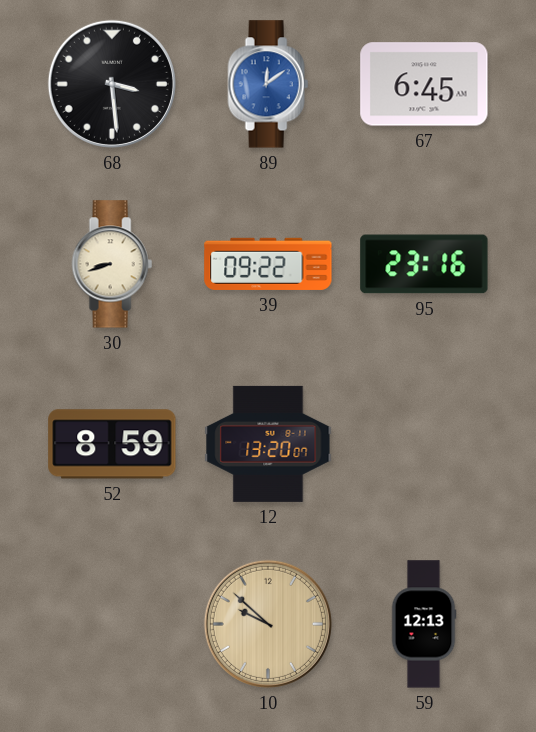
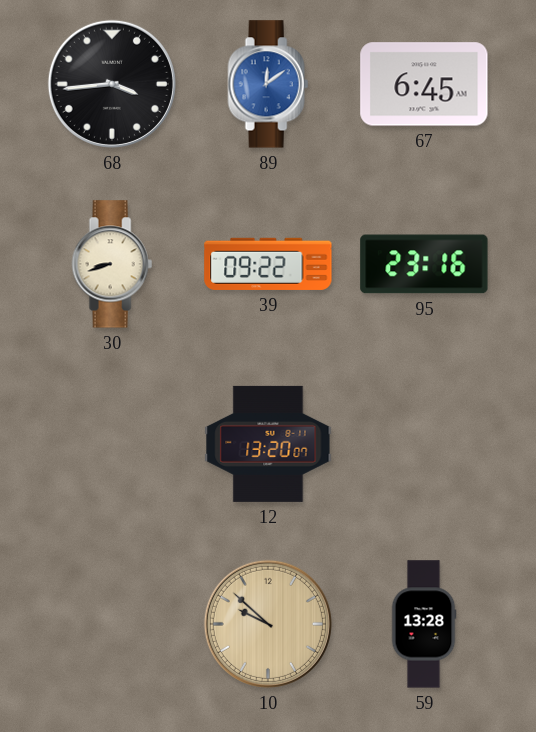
68: 3:29 -> 3:44
52: 8:59 -> none
59: 12:13 -> 13:28
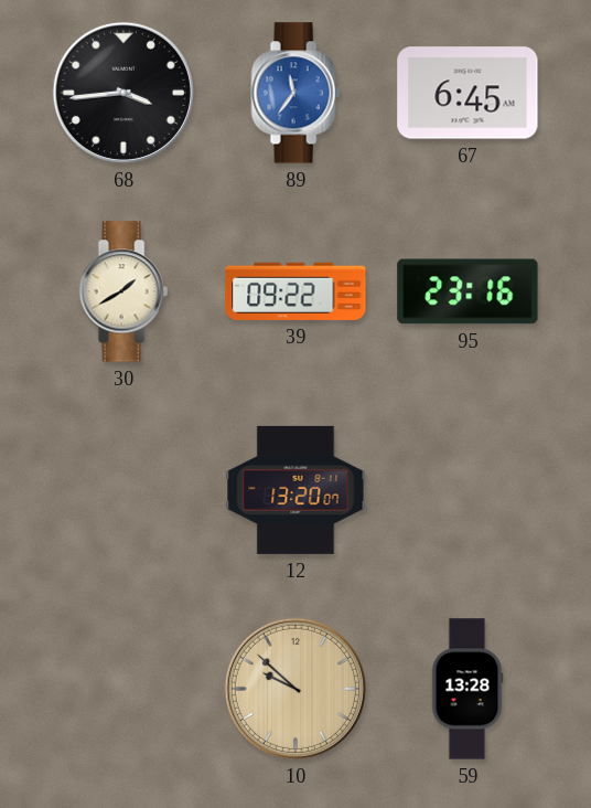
89: 12:09 -> 11:36
30: 8:42 -> 1:40
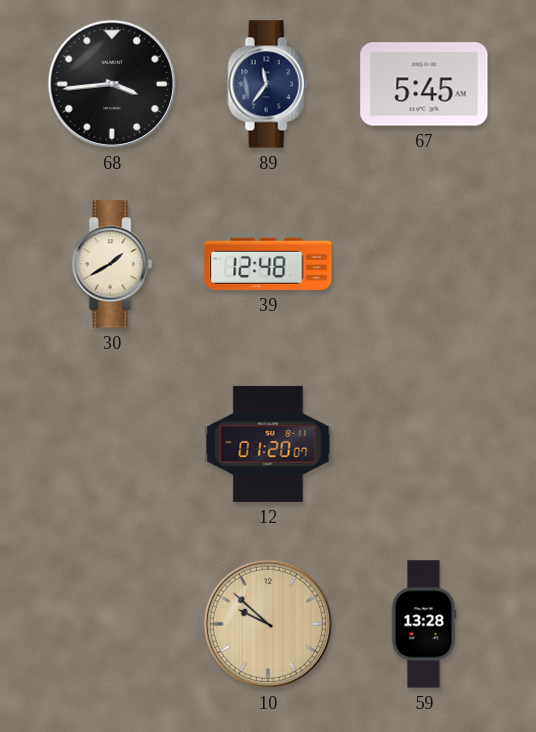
89 dial: blue -> navy
67: 6:45 -> 5:45
39: 09:22 -> 12:48
95: 23:16 -> none
12: 13:20 -> 01:20
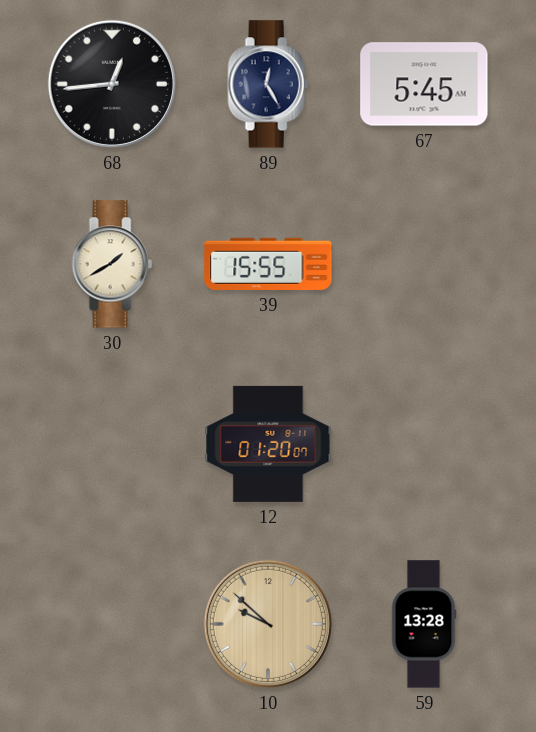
68: 3:44 -> 12:44
89: 11:36 -> 12:25
39: 12:48 -> 15:55
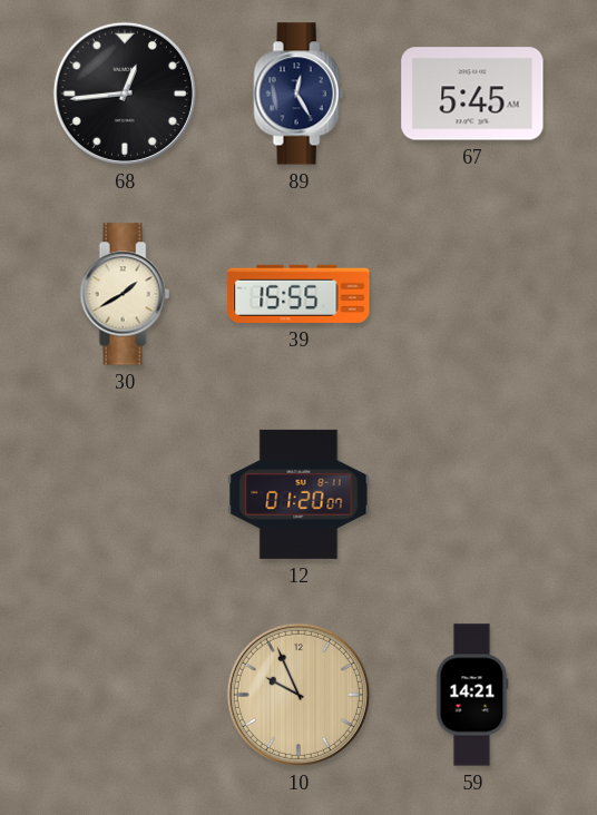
10: 9:52 -> 9:56
59: 13:28 -> 14:21
